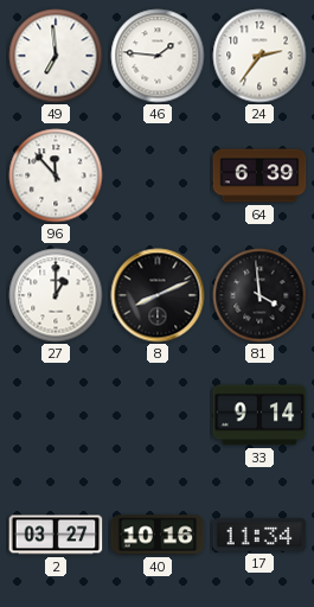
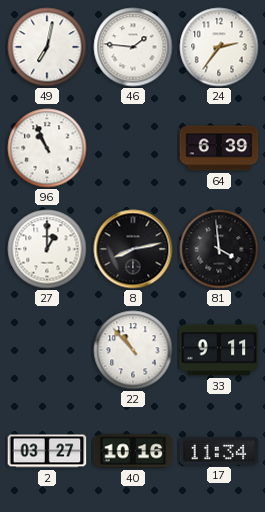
49: 6:59 -> 7:02
96: 11:53 -> 10:56
8: 8:11 -> 8:13
22: none -> 10:53
33: 9:14 -> 9:11
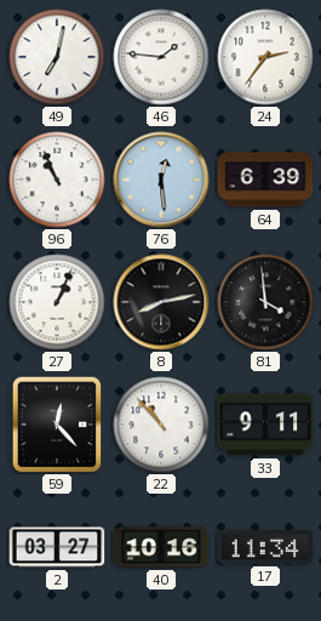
76: none -> 12:29
27: 1:00 -> 1:04
59: none -> 12:23
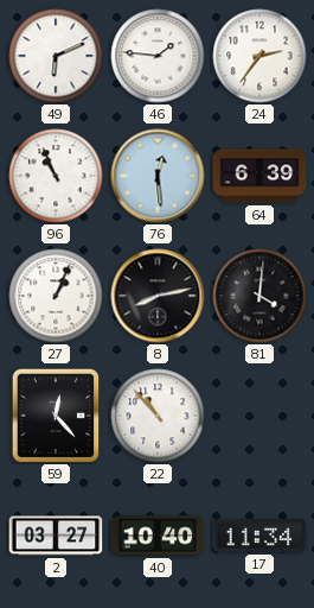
49: 7:02 -> 6:11
81: 3:59 -> 4:01
33: 9:11 -> none
40: 10:16 -> 10:40
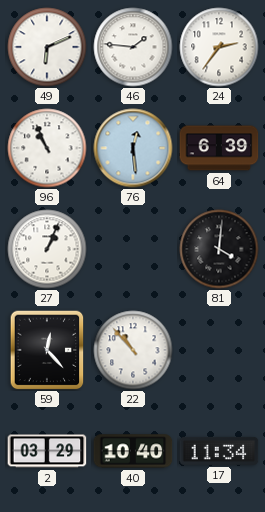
8: 8:13 -> none
2: 03:27 -> 03:29
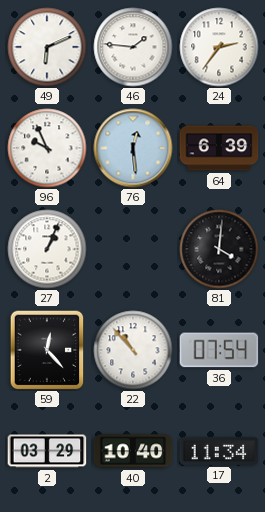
96: 10:56 -> 9:56
36: none -> 07:54
